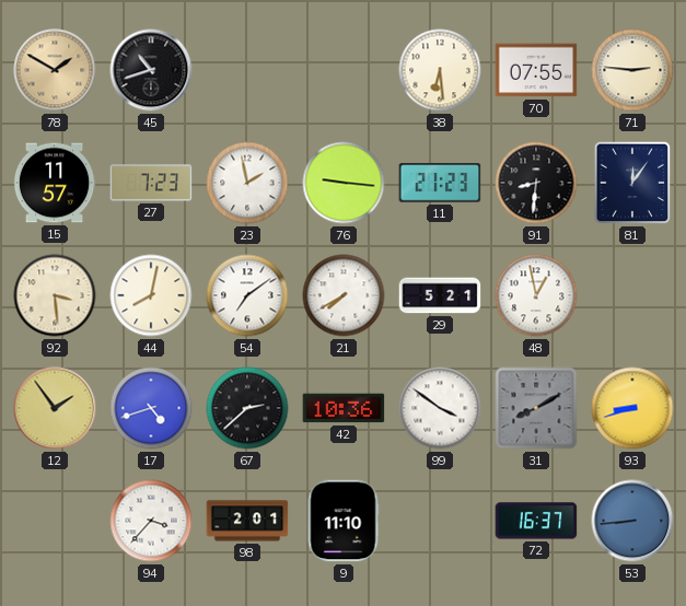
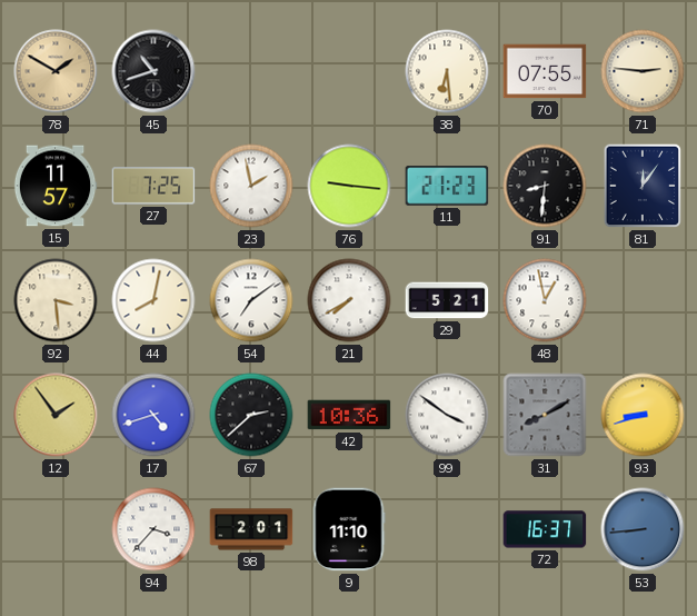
27: 7:23 -> 7:25
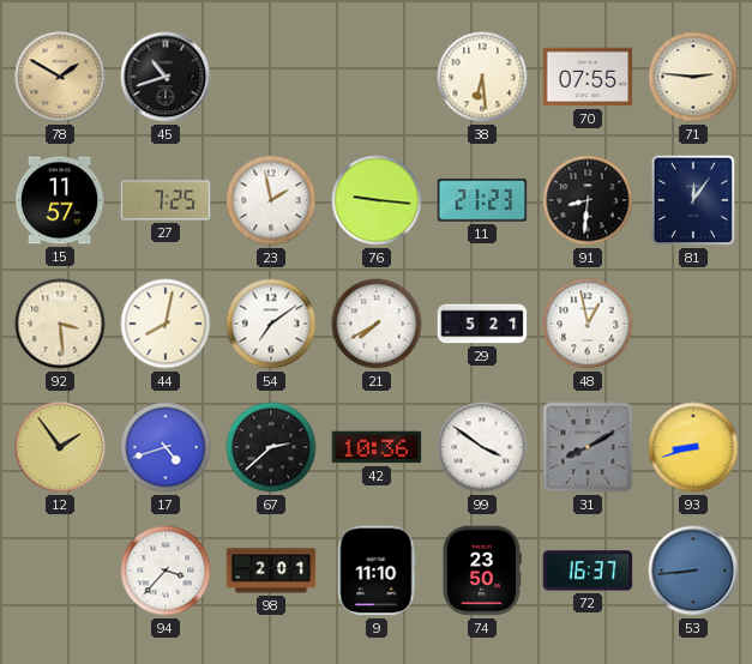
74: none -> 23:50
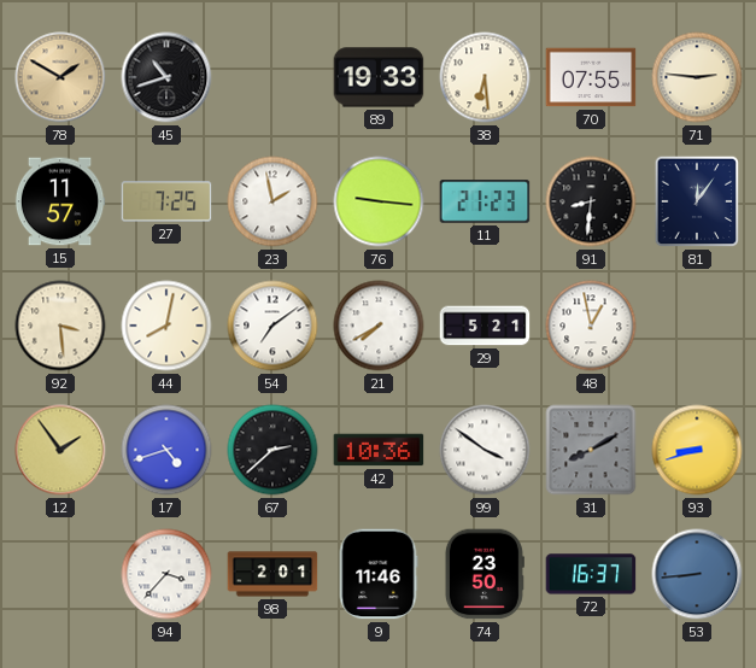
89: none -> 19:33
9: 11:10 -> 11:46
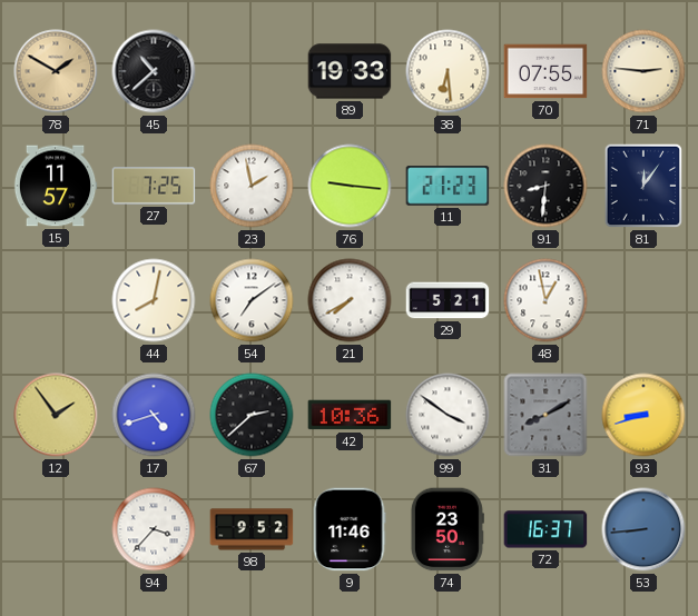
45: 10:42 -> 10:38
92: 3:29 -> none
98: 2:01 -> 9:52
